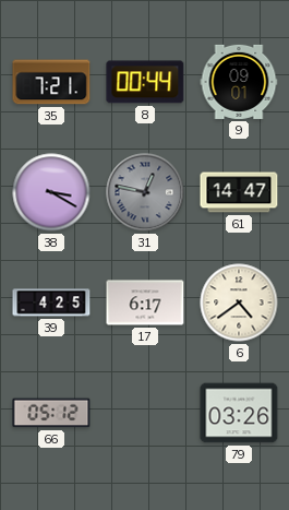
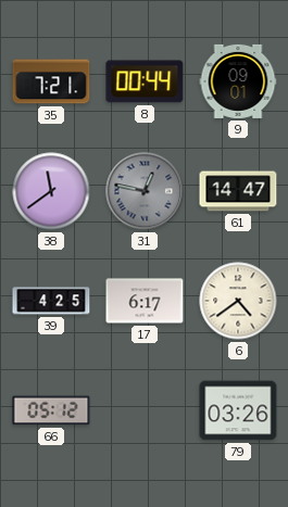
38: 3:20 -> 11:39
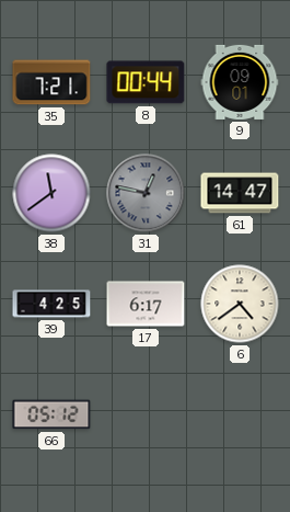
79: 03:26 -> none
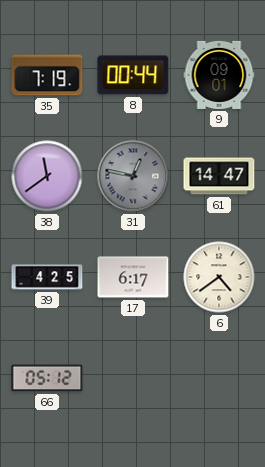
35: 7:21 -> 7:19
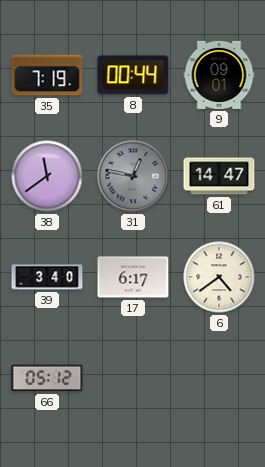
39: 4:25 -> 3:40
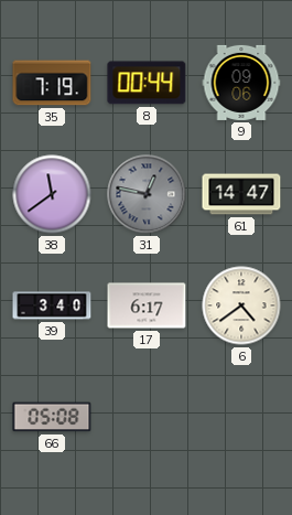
9: 09:01 -> 09:06
66: 05:12 -> 05:08
